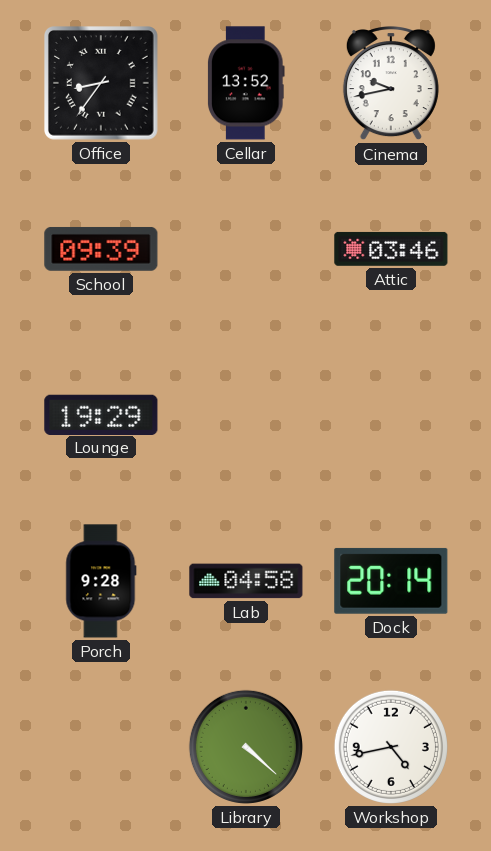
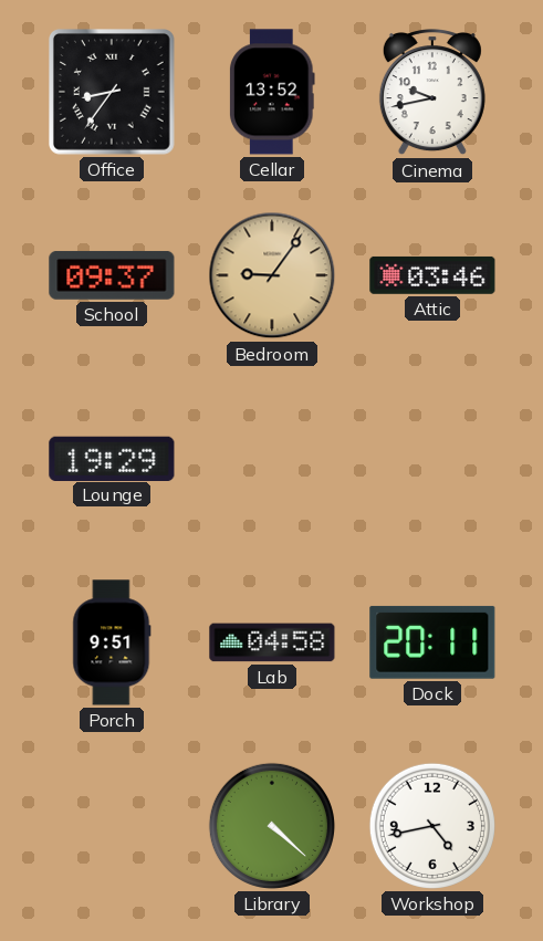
School: 09:39 -> 09:37
Bedroom: none -> 9:06
Porch: 9:28 -> 9:51
Dock: 20:14 -> 20:11
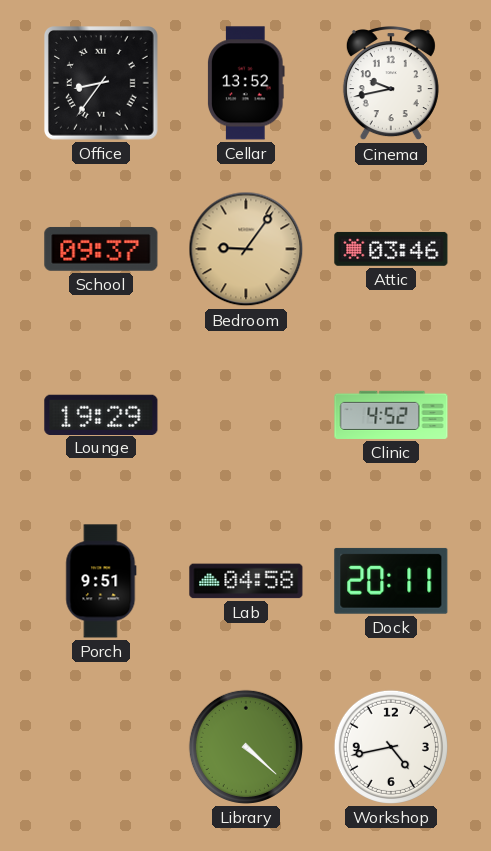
Clinic: none -> 4:52
